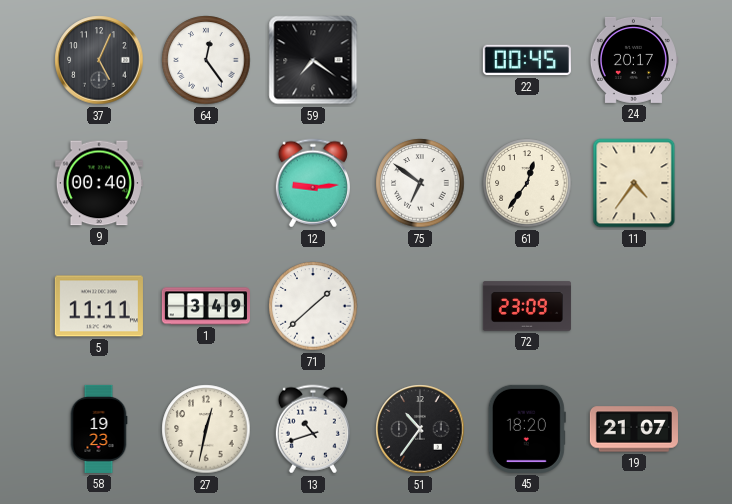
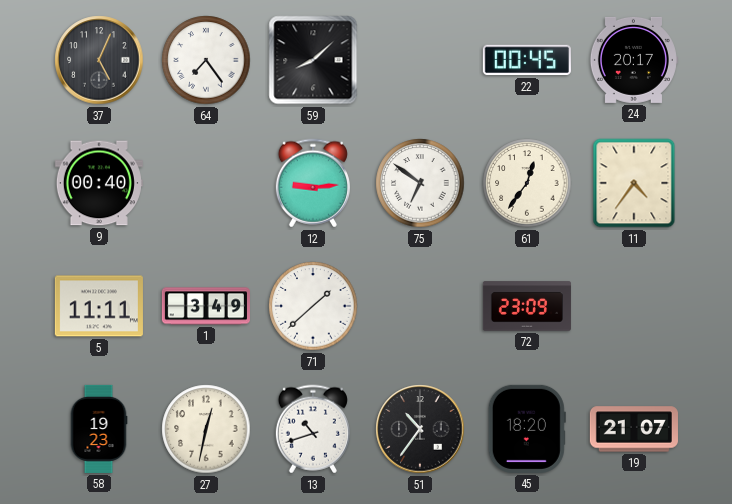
64: 12:24 -> 7:24
59: 7:21 -> 8:08
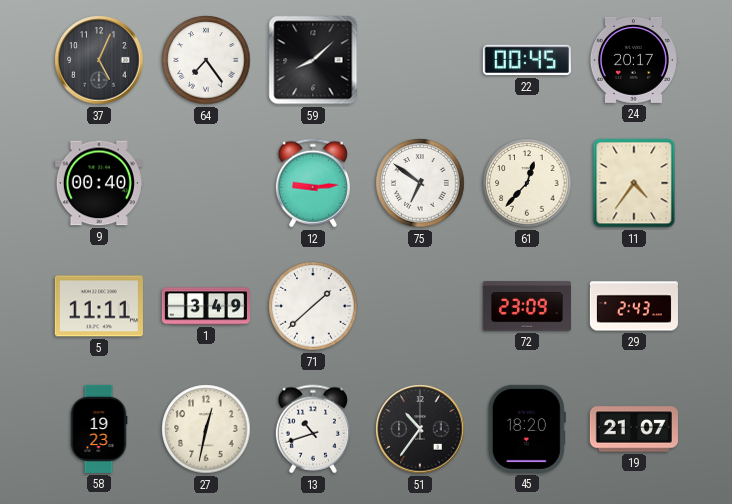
61: 12:36 -> 12:37
29: none -> 2:43
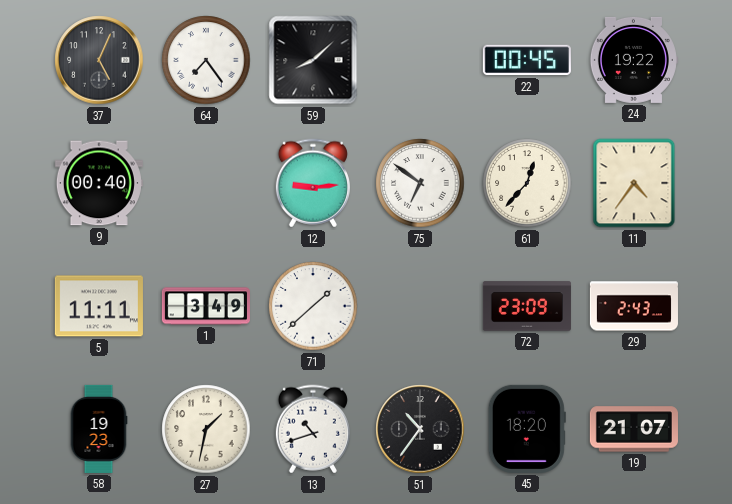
24: 20:17 -> 19:22
27: 12:32 -> 1:32
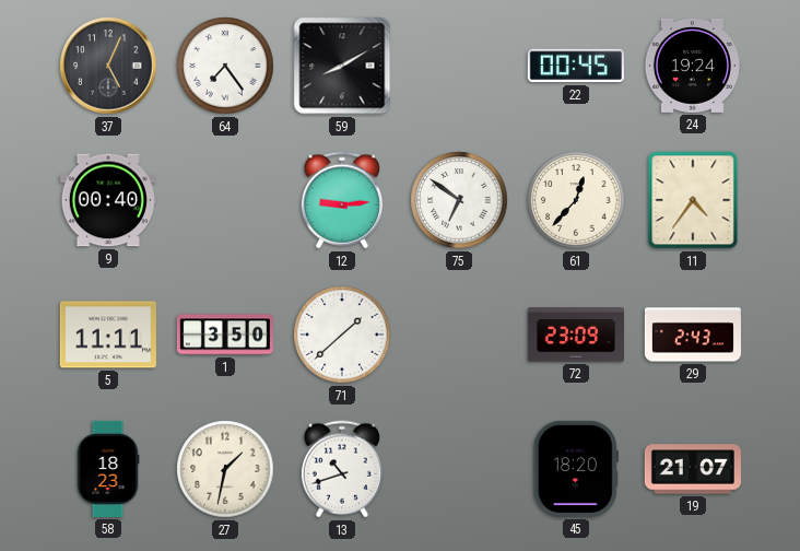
59: 8:08 -> 8:10
24: 19:22 -> 19:24
1: 3:49 -> 3:50
58: 19:23 -> 18:23
51: 10:36 -> none
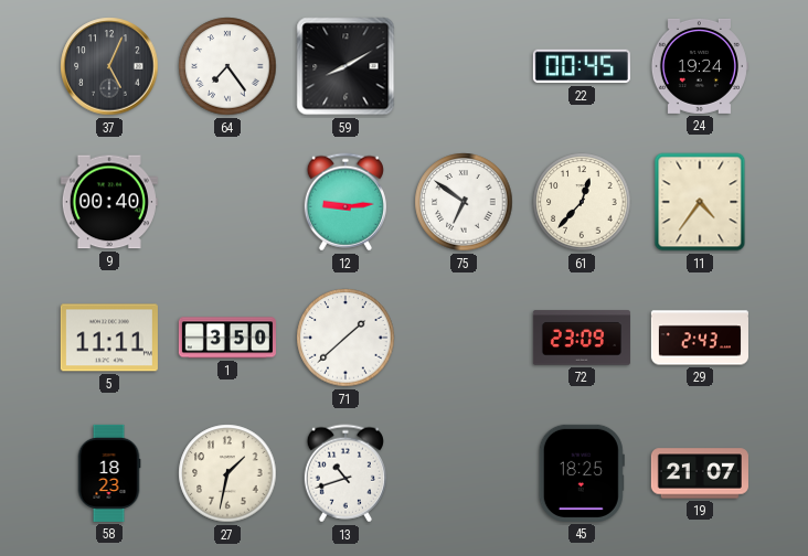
45: 18:20 -> 18:25
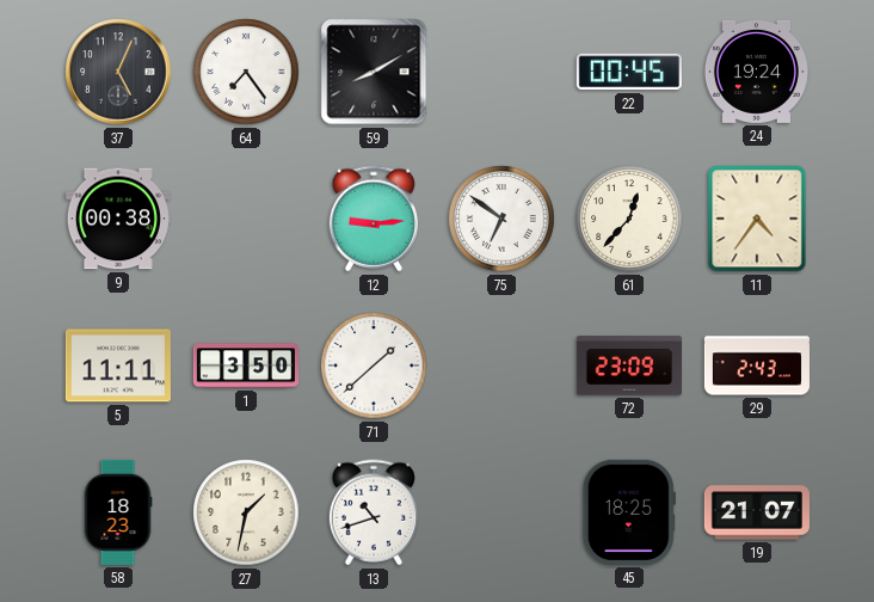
9: 00:40 -> 00:38
